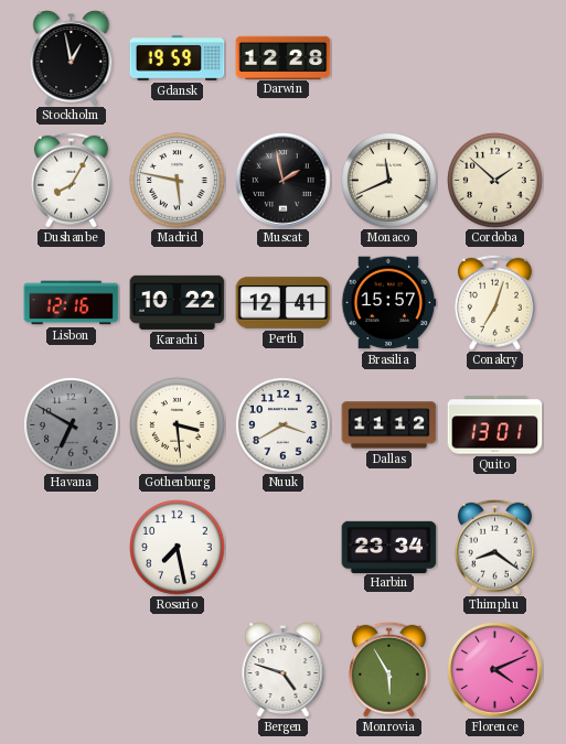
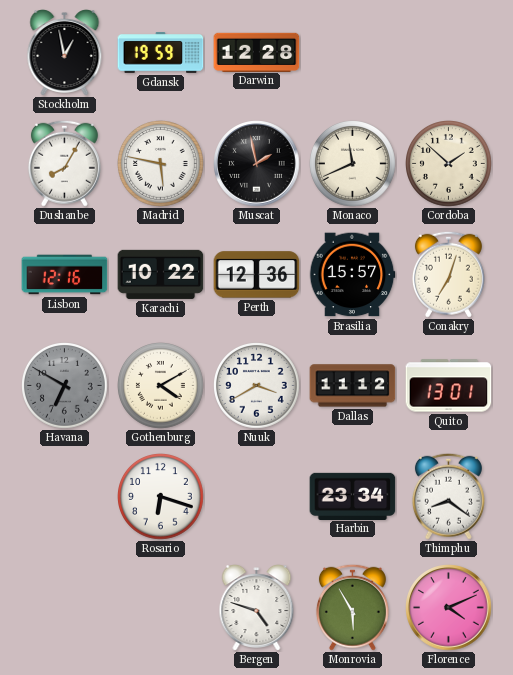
Perth: 12:41 -> 12:36
Gothenburg: 3:29 -> 4:10
Rosario: 7:28 -> 6:18
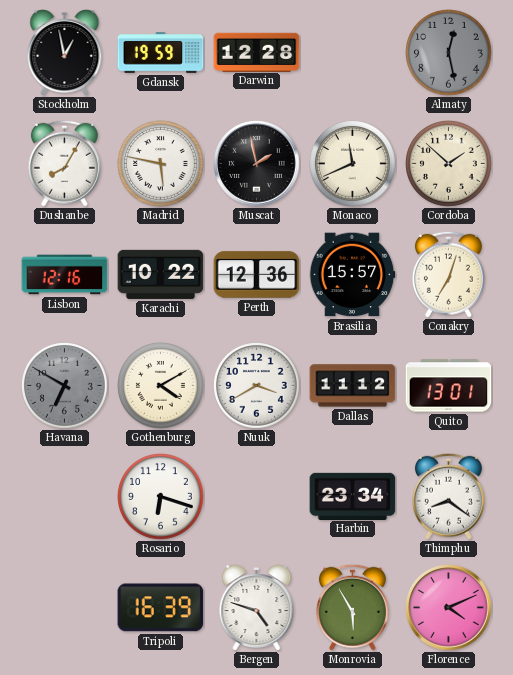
Almaty: none -> 12:28
Tripoli: none -> 16:39
